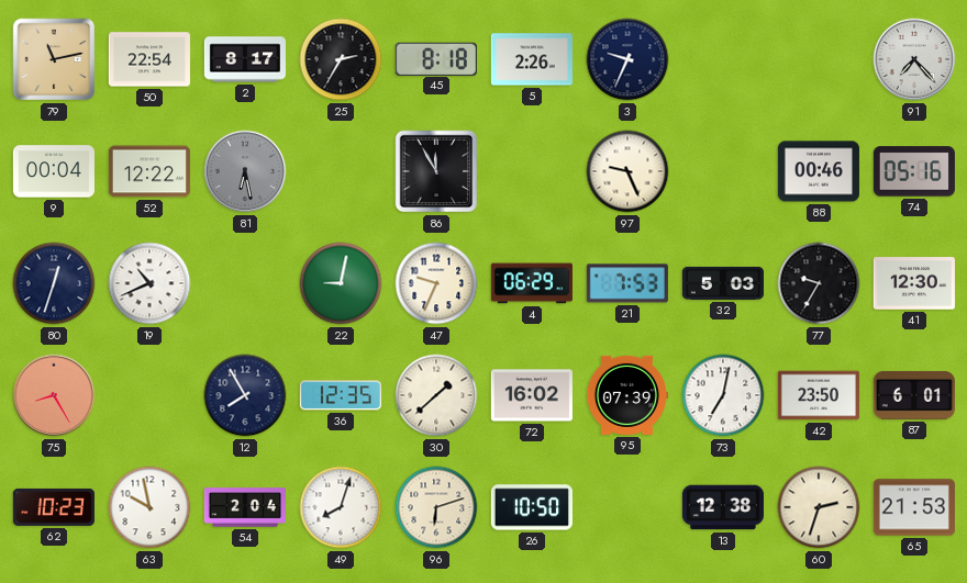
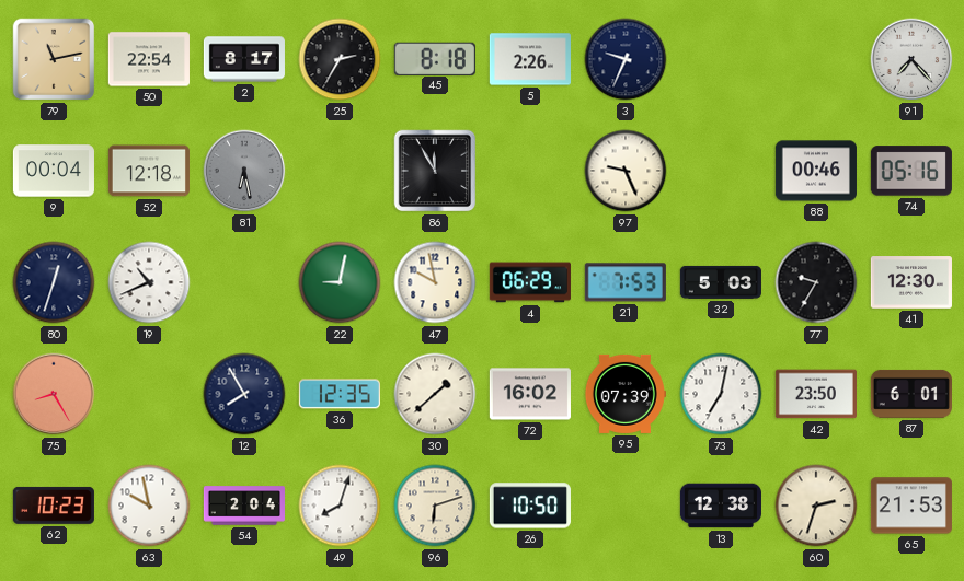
52: 12:22 -> 12:18
47: 9:34 -> 9:58
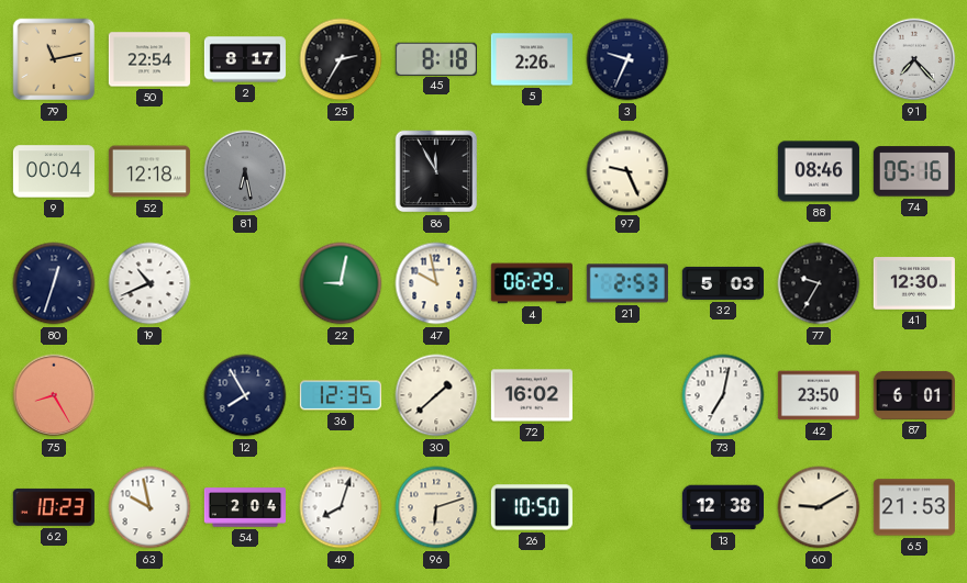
88: 00:46 -> 08:46
21: 7:53 -> 2:53
95: 07:39 -> none
60: 2:33 -> 9:10
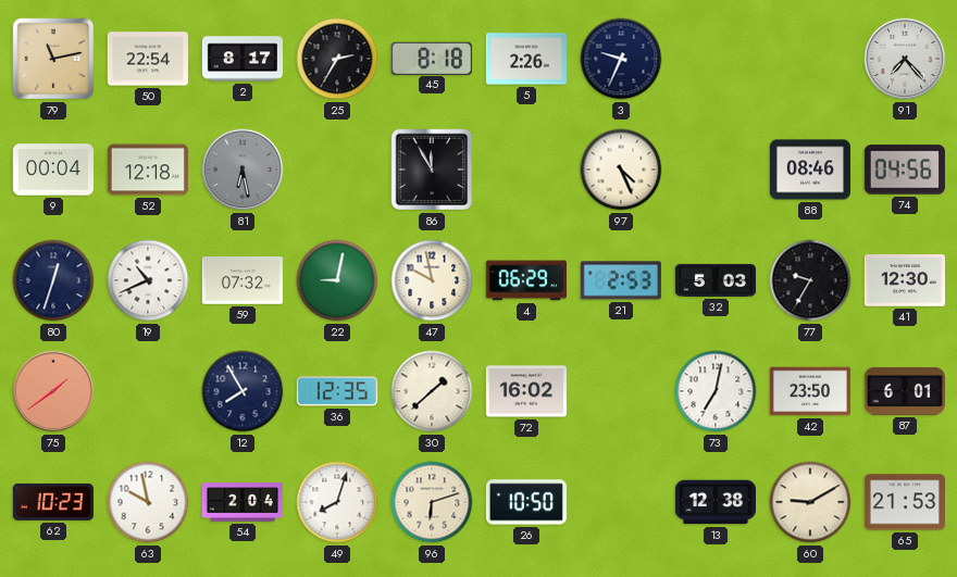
97: 9:26 -> 4:26
74: 05:16 -> 04:56
59: none -> 07:32
75: 8:25 -> 1:39
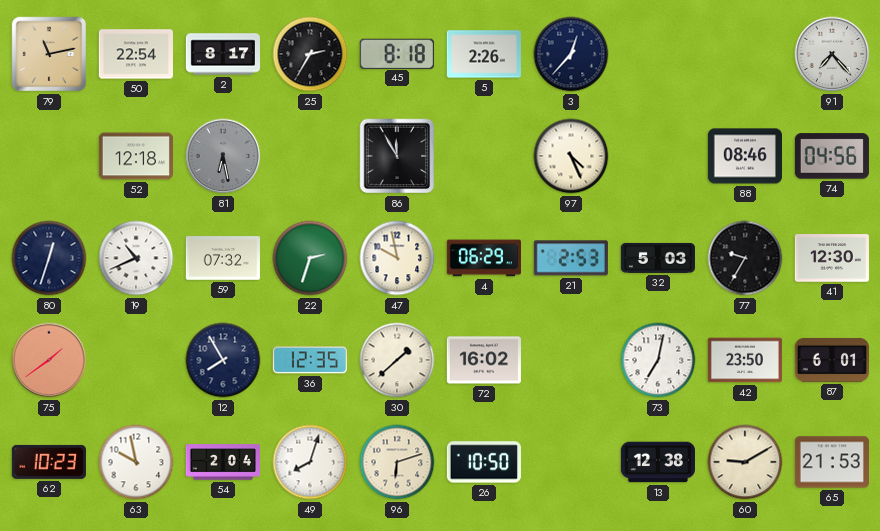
3: 9:34 -> 12:37
9: 00:04 -> none
22: 9:02 -> 2:33
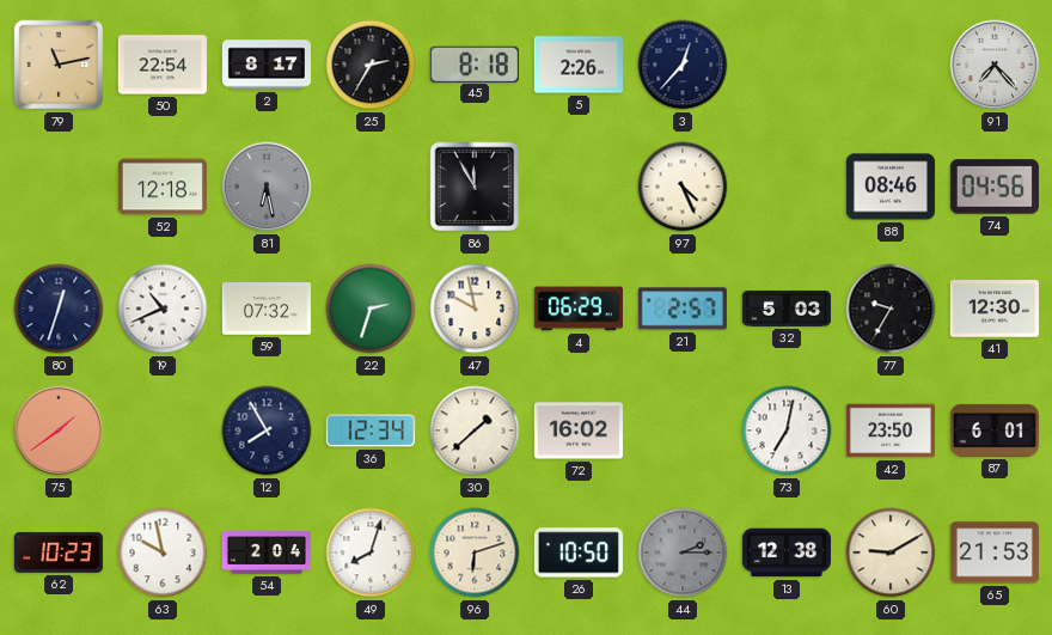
21: 2:53 -> 2:57
36: 12:35 -> 12:34
44: none -> 2:15
